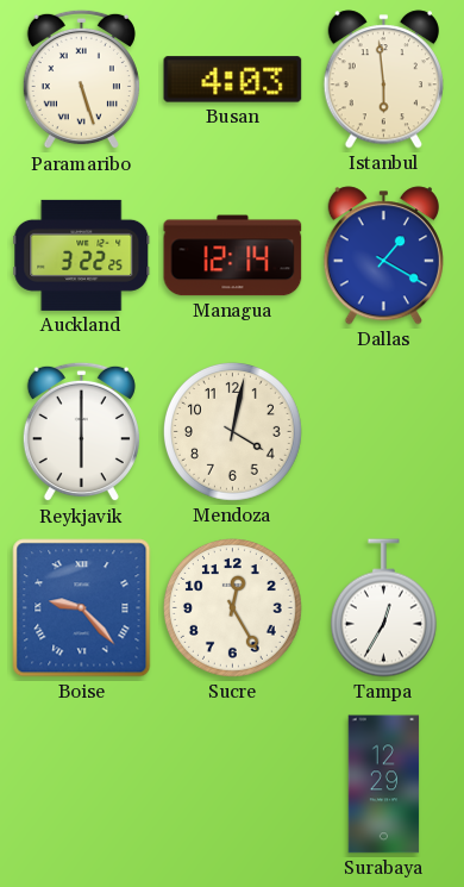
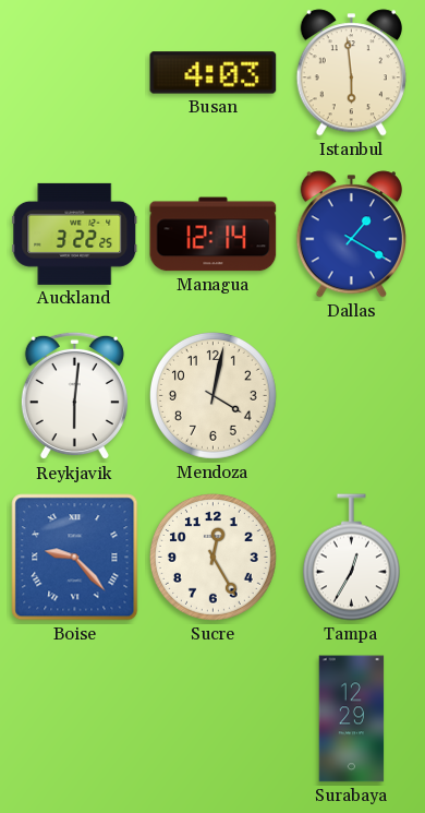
Paramaribo: 5:27 -> none
Reykjavik: 6:00 -> 6:01
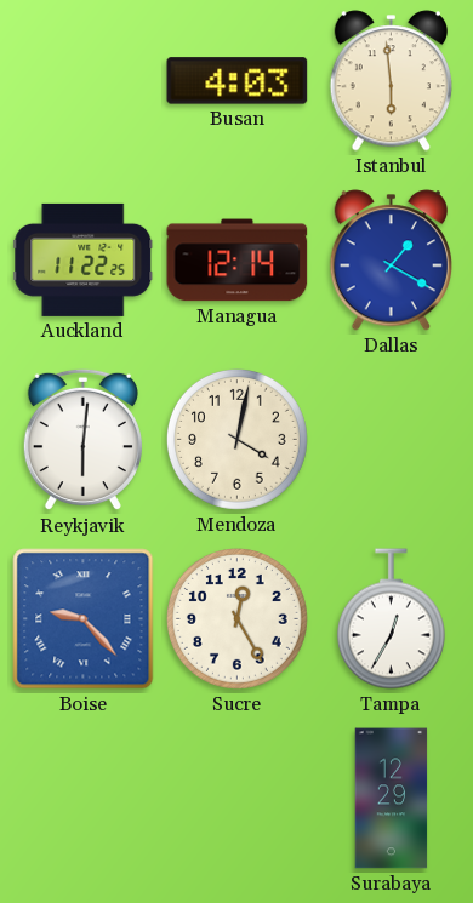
Auckland: 3:22 -> 11:22
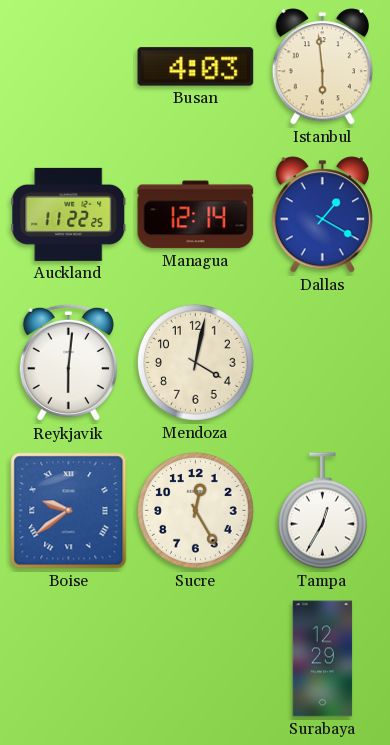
Boise: 9:23 -> 9:39
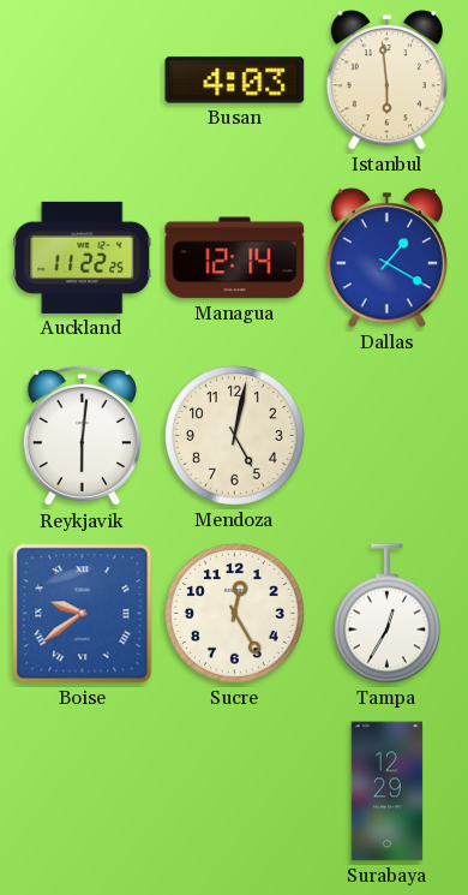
Mendoza: 4:02 -> 5:02
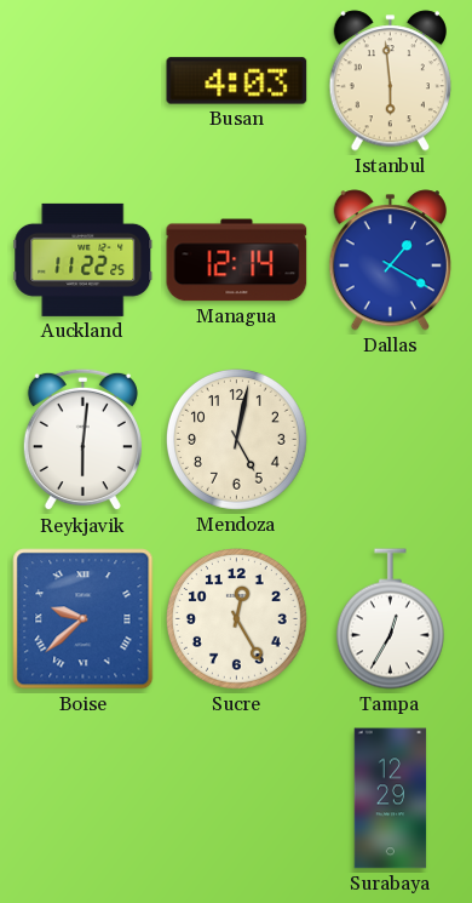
Boise: 9:39 -> 9:38
